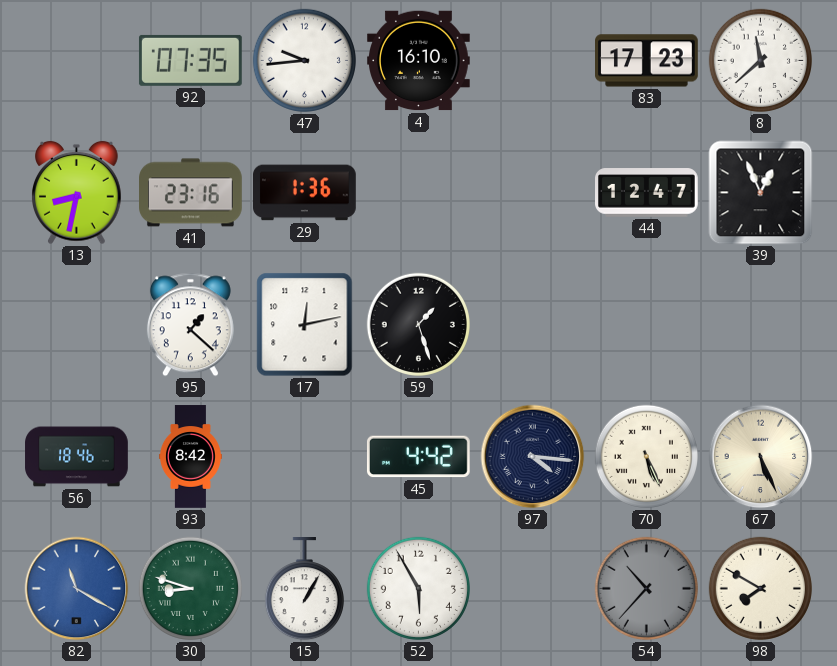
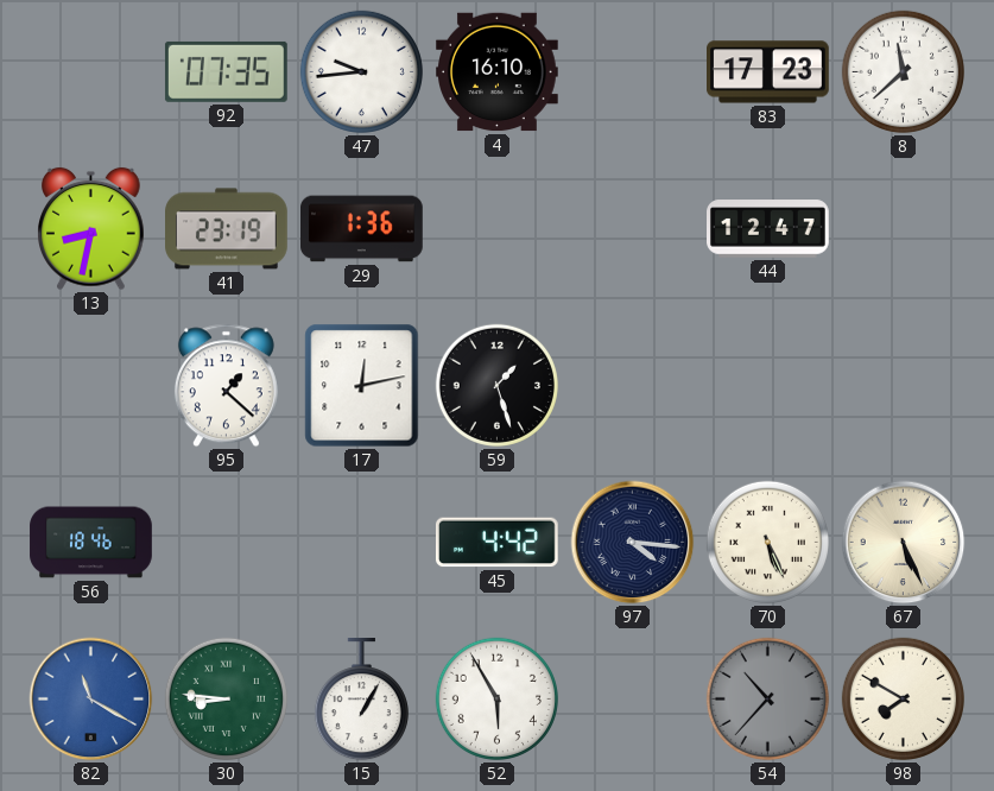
41: 23:16 -> 23:19
39: 12:56 -> none
93: 8:42 -> none
30: 8:48 -> 8:46
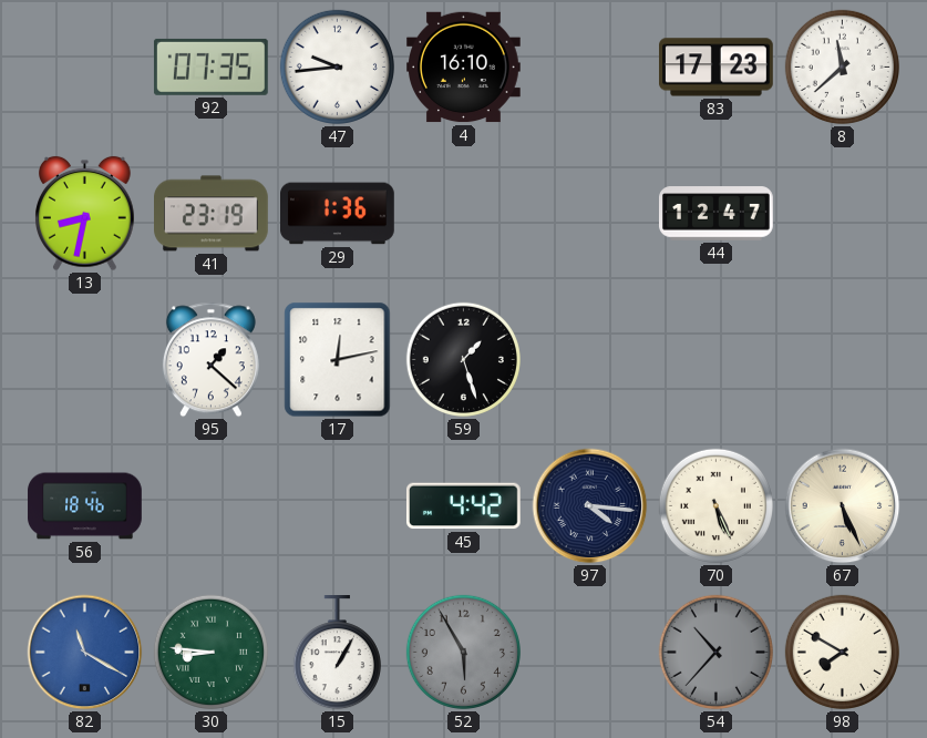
52 dial: white -> grey
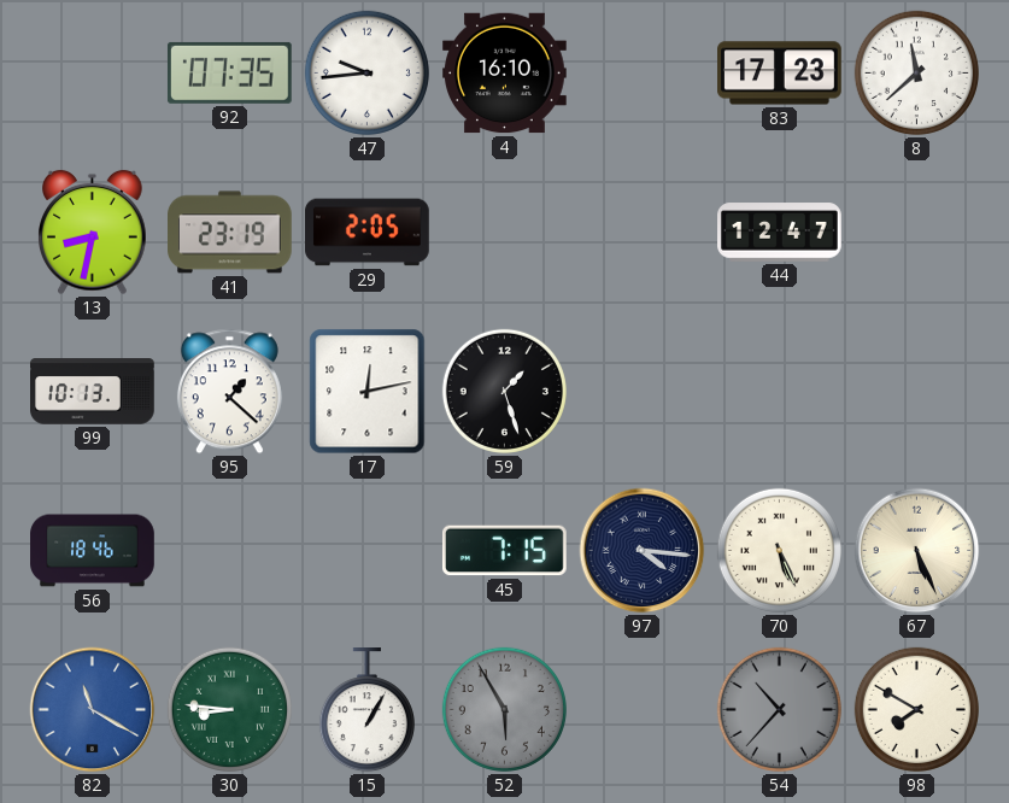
29: 1:36 -> 2:05
99: none -> 10:13
45: 4:42 -> 7:15
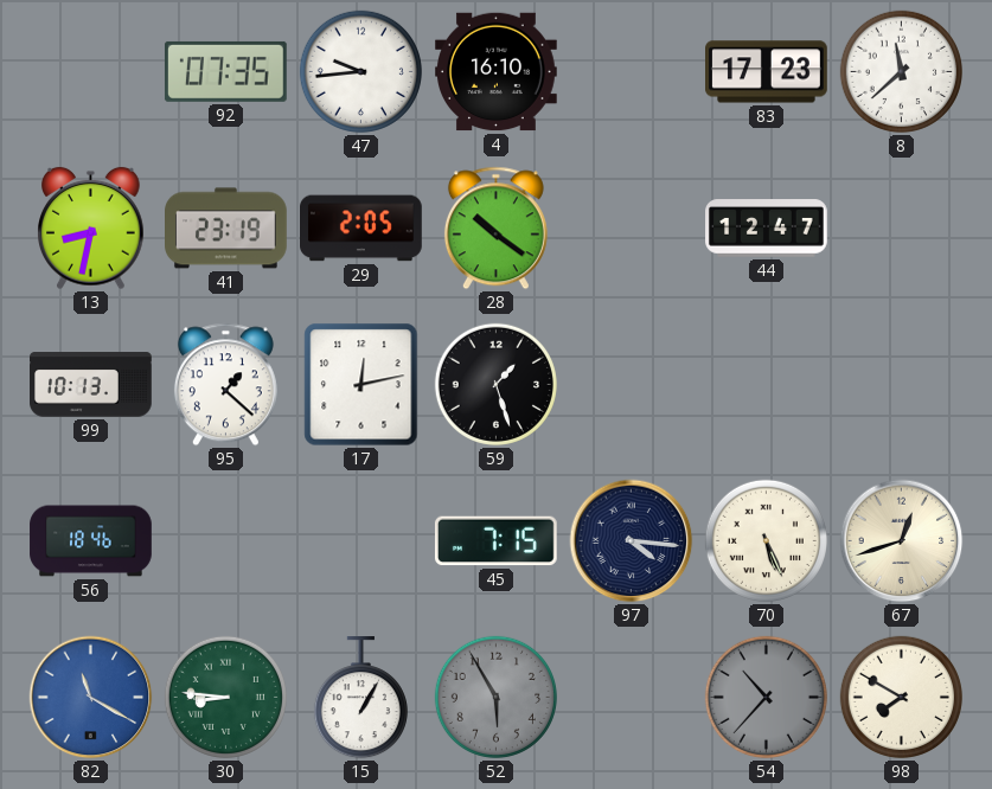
28: none -> 10:21
67: 5:26 -> 12:42
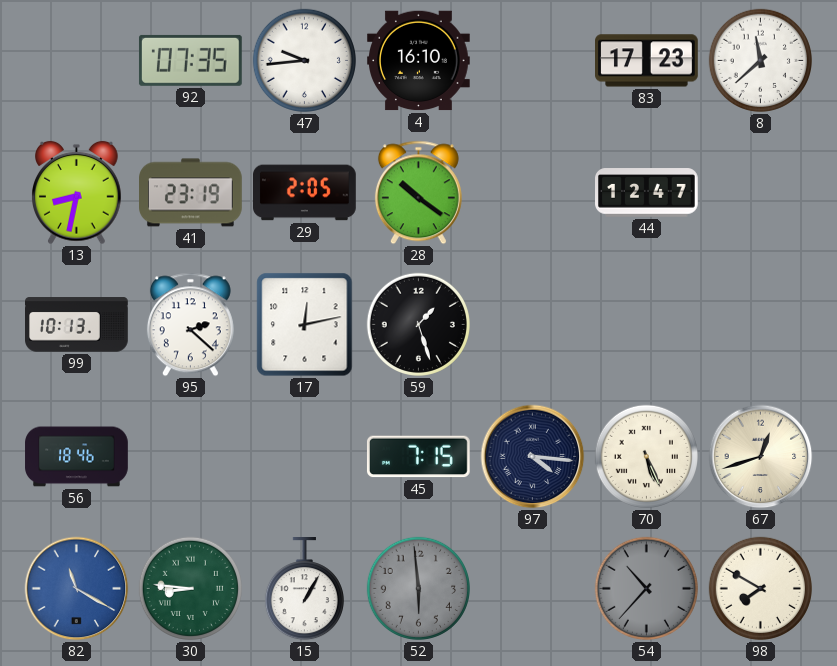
95: 1:22 -> 2:22
52: 5:55 -> 5:59
